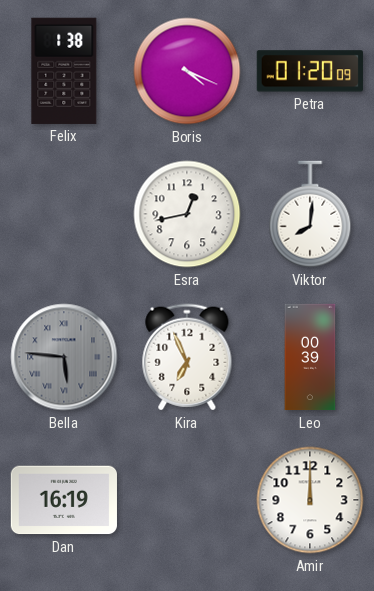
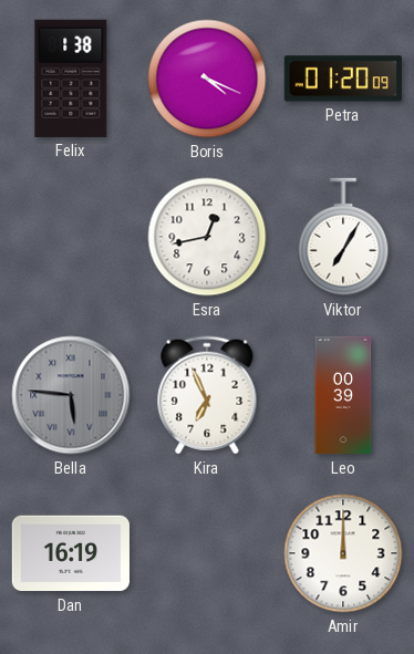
Viktor: 8:01 -> 7:05
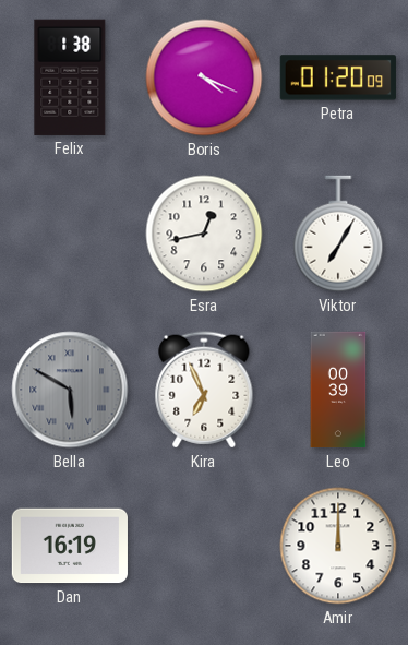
Bella: 5:46 -> 5:50
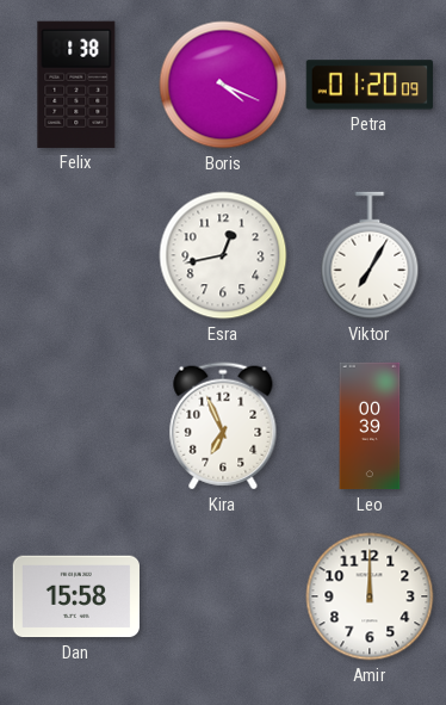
Bella: 5:50 -> none
Dan: 16:19 -> 15:58
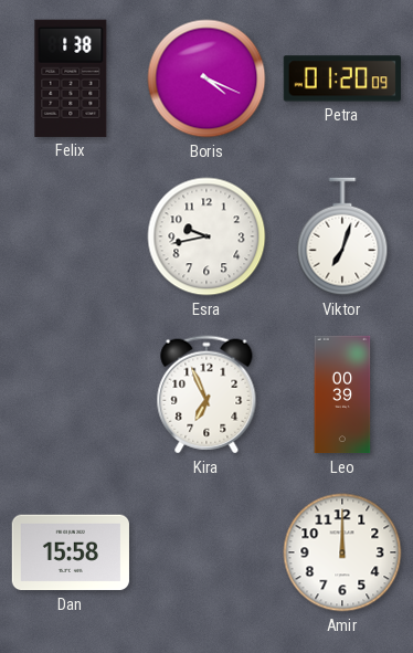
Esra: 12:43 -> 9:43
Viktor: 7:05 -> 7:03
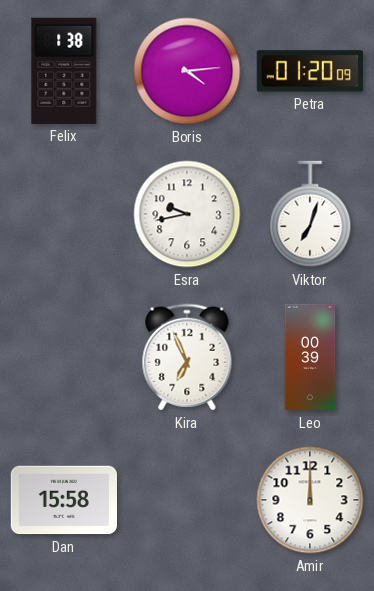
Boris: 4:19 -> 4:14
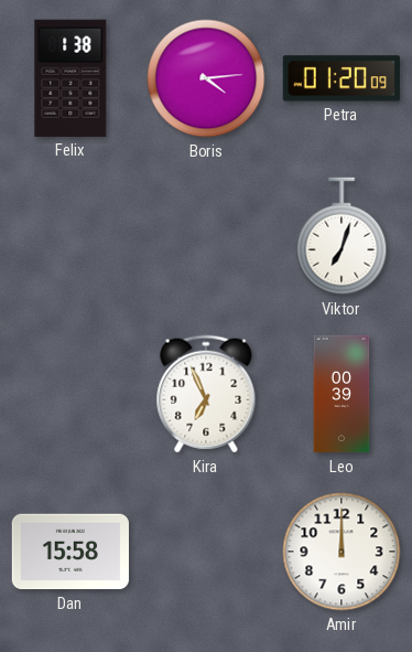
Esra: 9:43 -> none
